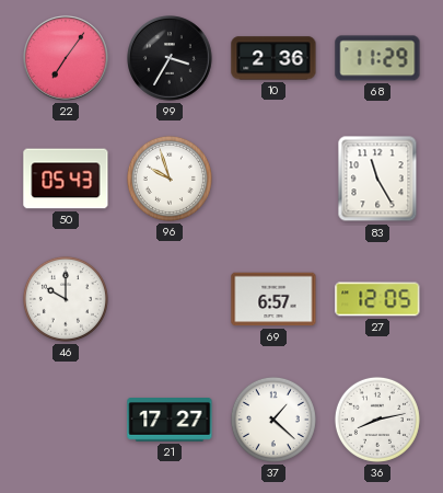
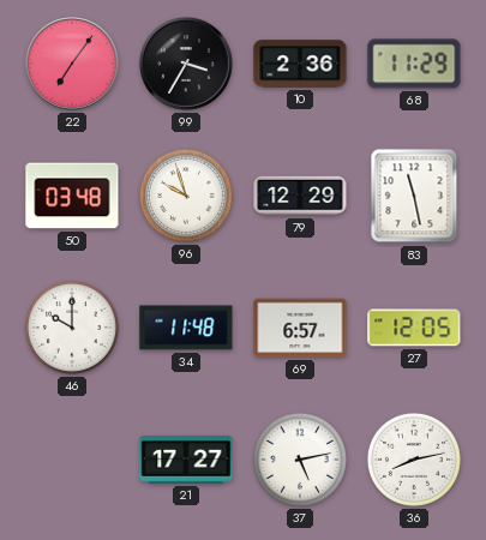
50: 05:43 -> 03:48
79: none -> 12:29
83: 11:25 -> 11:28
34: none -> 11:48
37: 1:22 -> 5:13
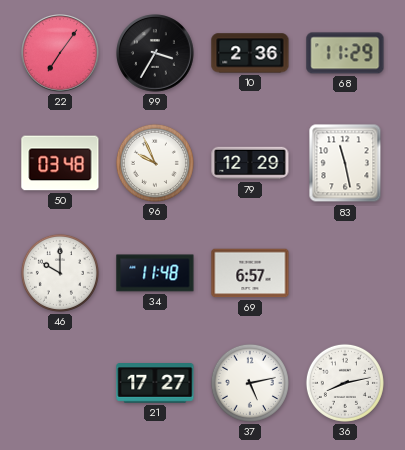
96: 9:57 -> 9:56
27: 12:05 -> none
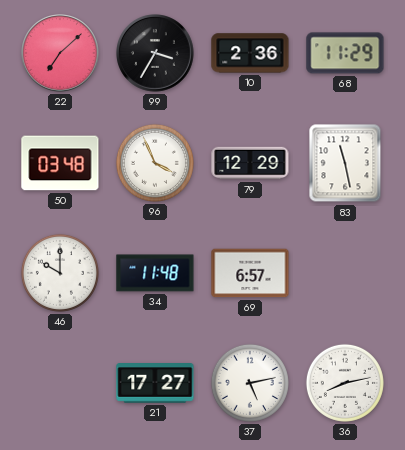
22: 7:06 -> 7:08
96: 9:56 -> 3:56
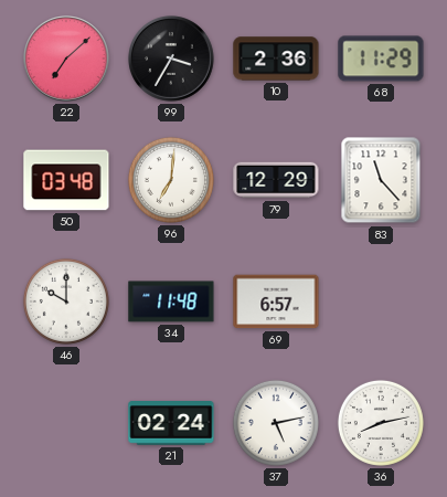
96: 3:56 -> 7:01
83: 11:28 -> 11:23
21: 17:27 -> 02:24
